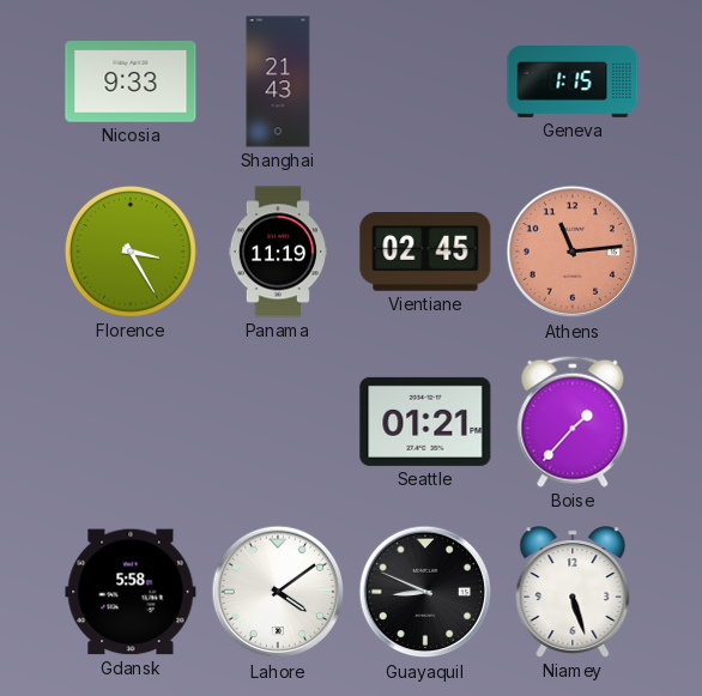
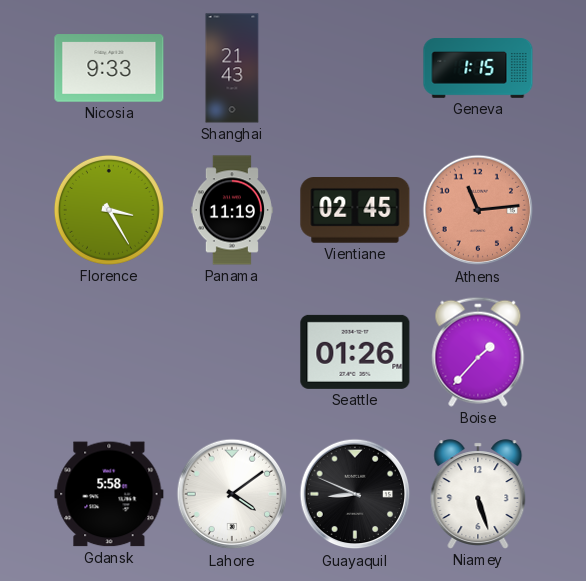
Seattle: 01:21 -> 01:26
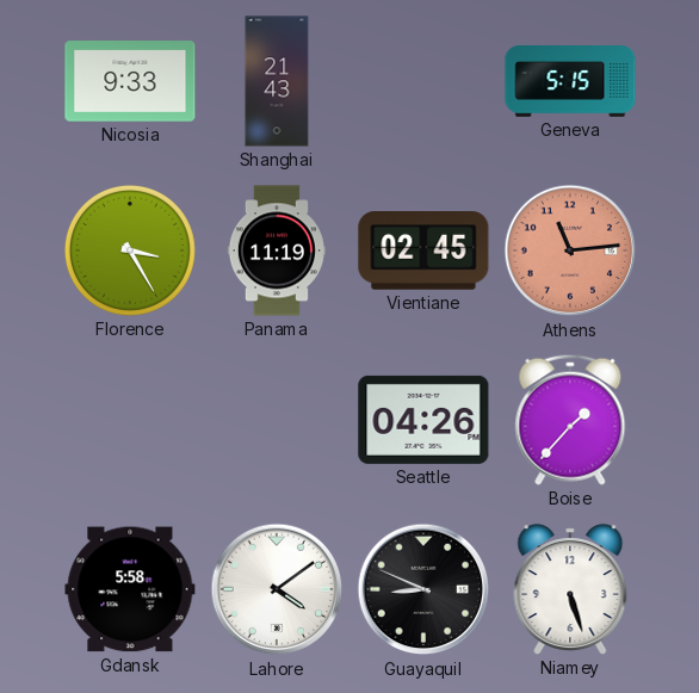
Geneva: 1:15 -> 5:15
Seattle: 01:26 -> 04:26
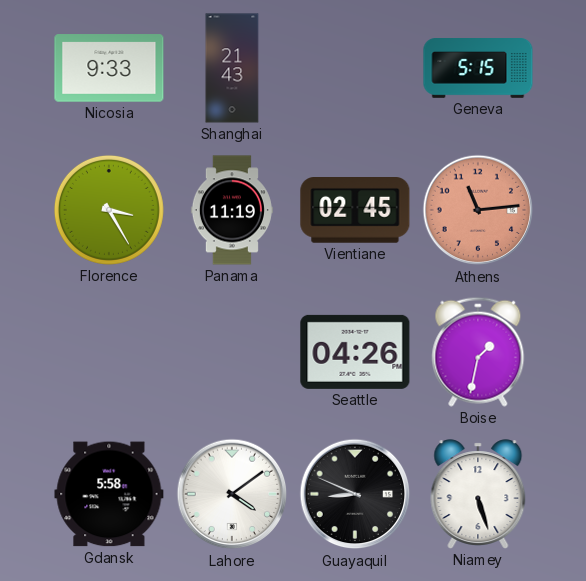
Boise: 1:37 -> 1:32
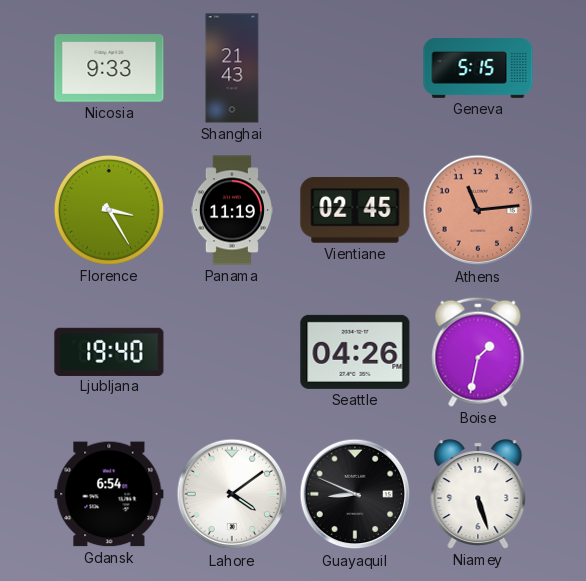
Ljubljana: none -> 19:40
Gdansk: 5:58 -> 6:54
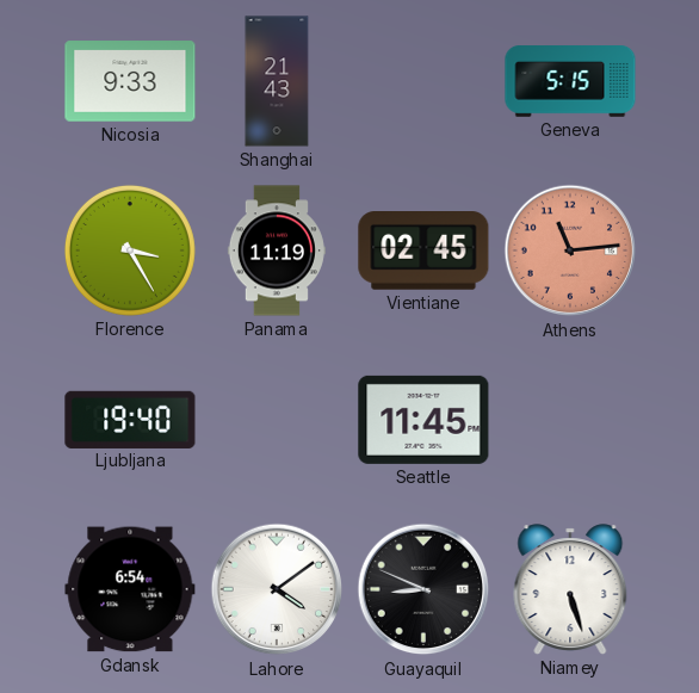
Seattle: 04:26 -> 11:45
Boise: 1:32 -> none
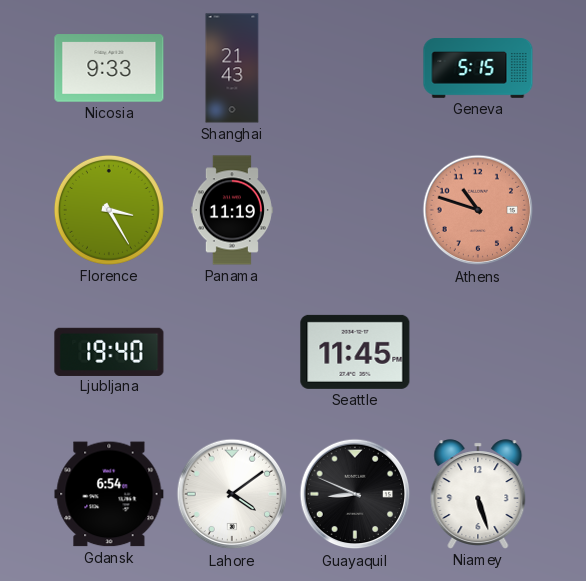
Vientiane: 02:45 -> none
Athens: 11:14 -> 10:48
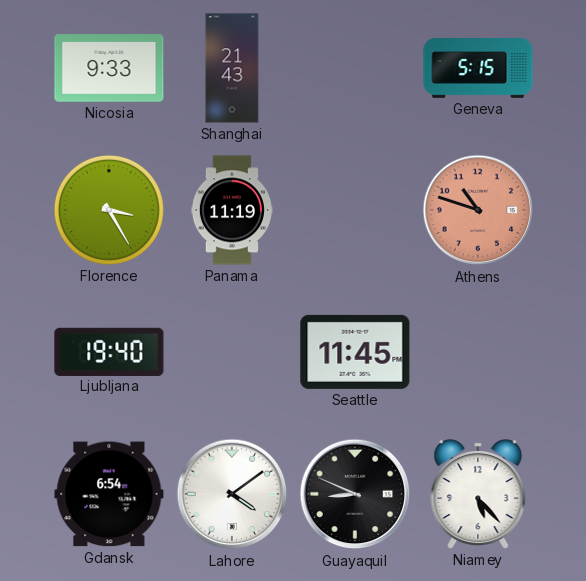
Niamey: 5:27 -> 5:23
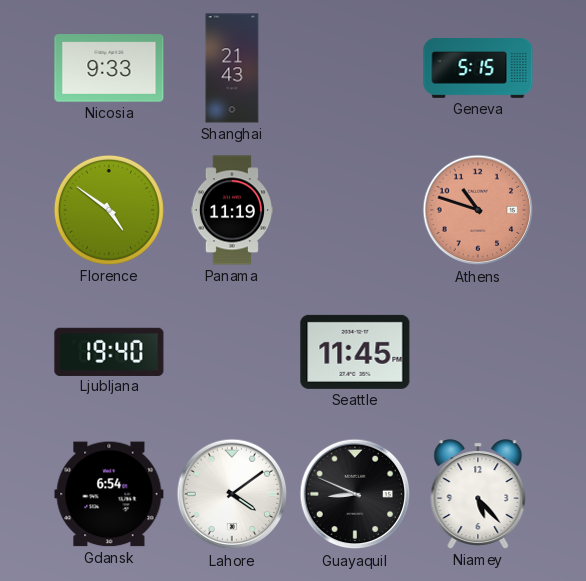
Florence: 3:25 -> 4:51
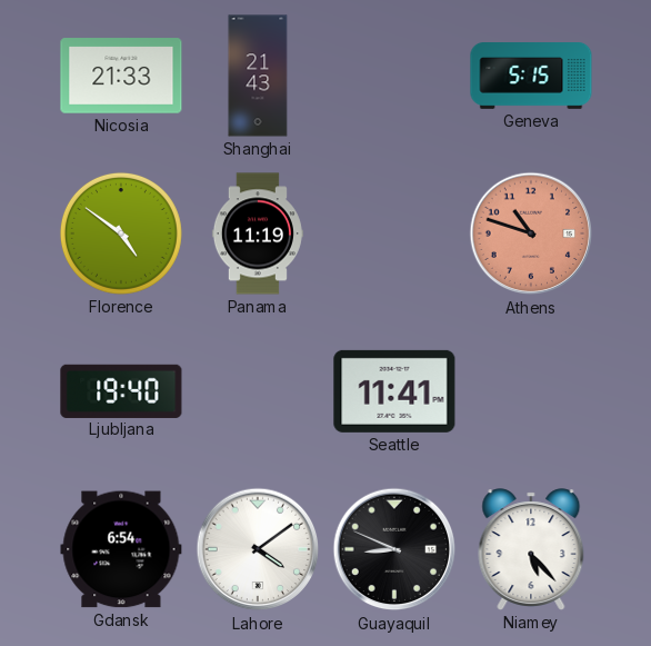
Nicosia: 9:33 -> 21:33
Seattle: 11:45 -> 11:41
